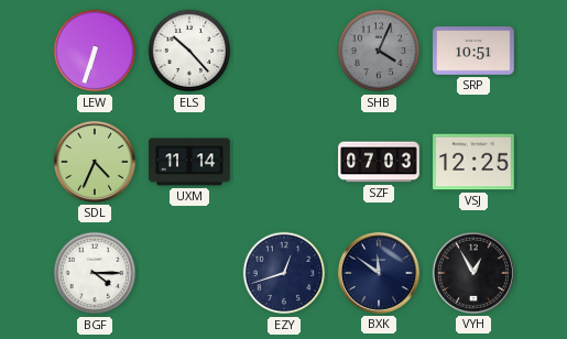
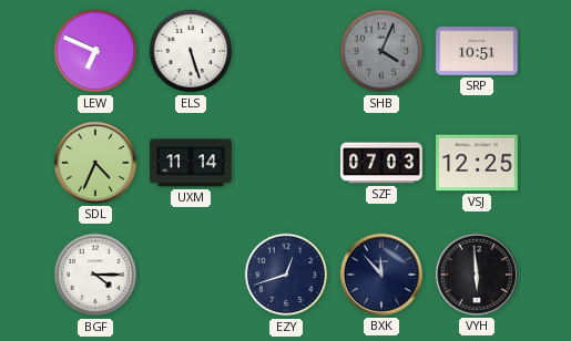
LEW: 6:33 -> 6:49
ELS: 10:23 -> 5:27
BXK: 11:51 -> 11:53
VYH: 12:55 -> 5:59
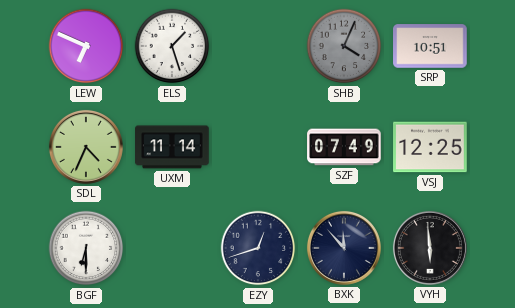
ELS: 5:27 -> 1:27
SZF: 07:03 -> 07:49
BGF: 4:15 -> 6:30
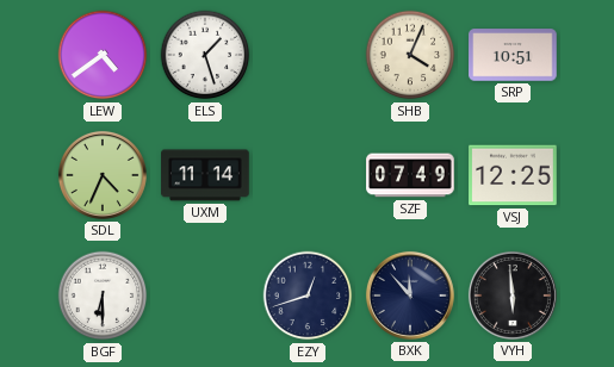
LEW: 6:49 -> 4:39
SHB dial: grey -> cream
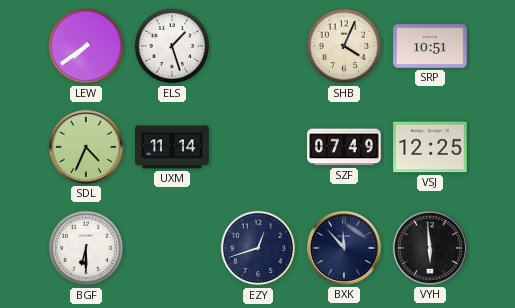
LEW: 4:39 -> 7:39
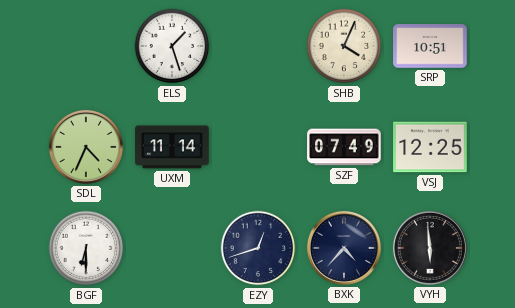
LEW: 7:39 -> none
BXK: 11:53 -> 4:37
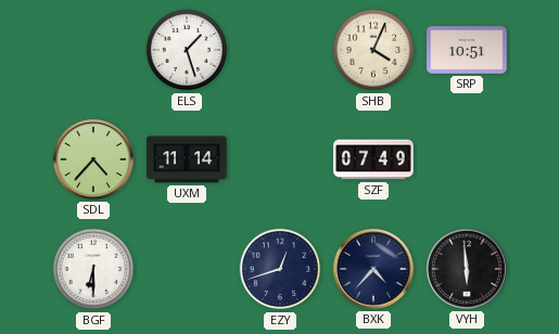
SDL: 4:34 -> 4:37
VSJ: 12:25 -> none
